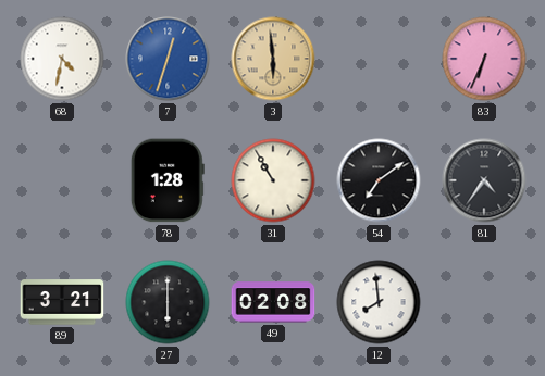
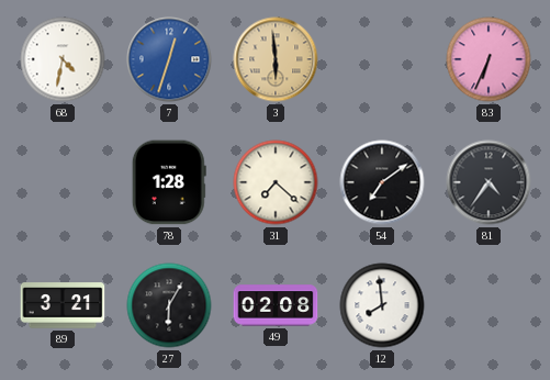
31: 10:55 -> 7:22
27: 6:00 -> 6:05
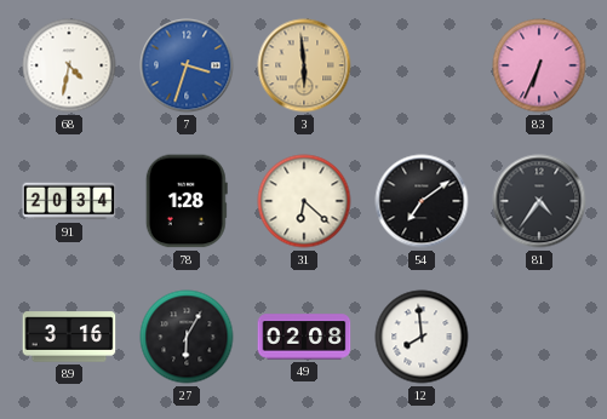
7: 12:33 -> 3:33
91: none -> 20:34
31: 7:22 -> 6:22
89: 3:21 -> 3:16
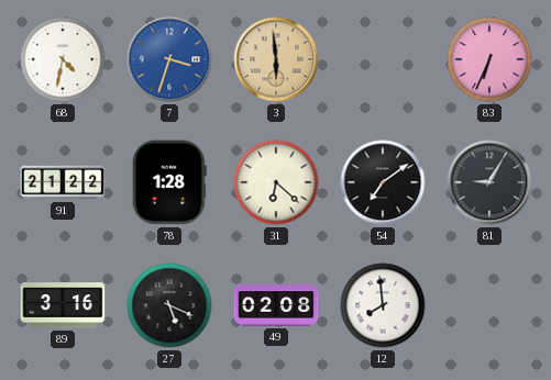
91: 20:34 -> 21:22
81: 4:36 -> 9:05
27: 6:05 -> 5:19
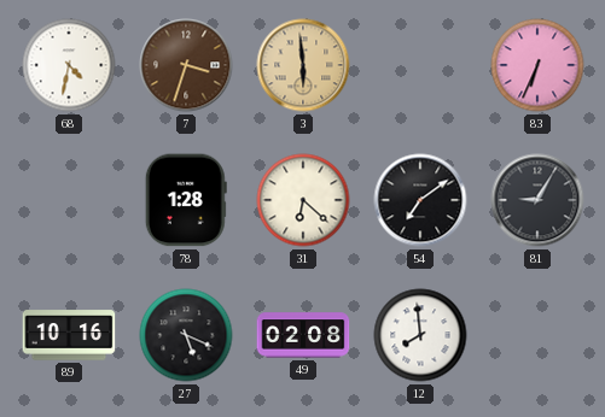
7 dial: blue -> brown
91: 21:22 -> none
89: 3:16 -> 10:16
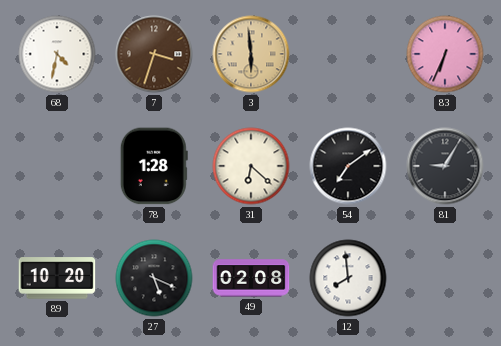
89: 10:16 -> 10:20
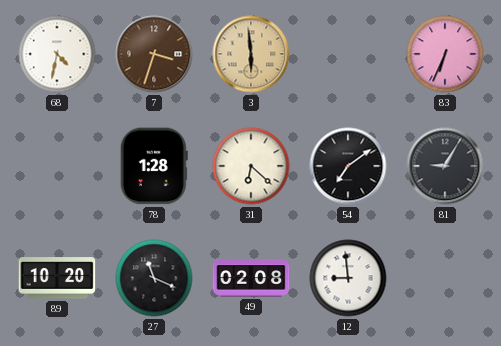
27: 5:19 -> 11:19
12: 7:59 -> 8:59
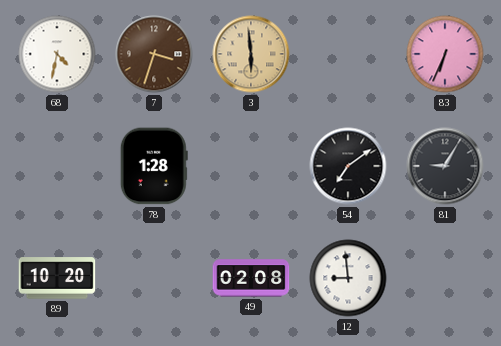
31: 6:22 -> none
27: 11:19 -> none
